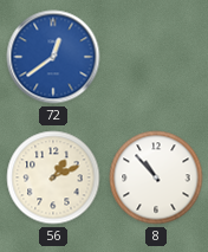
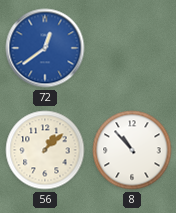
56: 1:11 -> 1:08
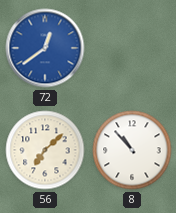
56: 1:08 -> 7:08
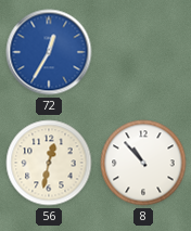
72: 12:39 -> 12:35
56: 7:08 -> 12:32
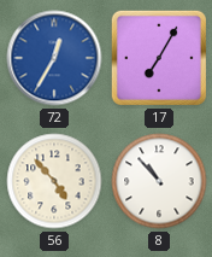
17: none -> 7:05
56: 12:32 -> 4:53
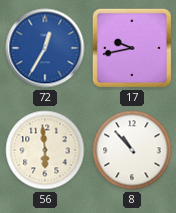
17: 7:05 -> 9:43
56: 4:53 -> 5:59
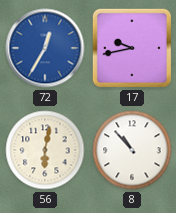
56: 5:59 -> 6:02
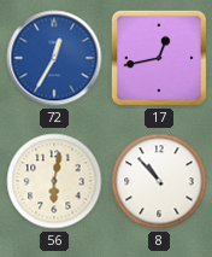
17: 9:43 -> 12:43
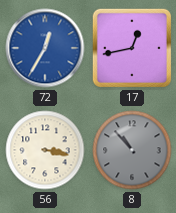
56: 6:02 -> 3:17
8 dial: white -> grey
